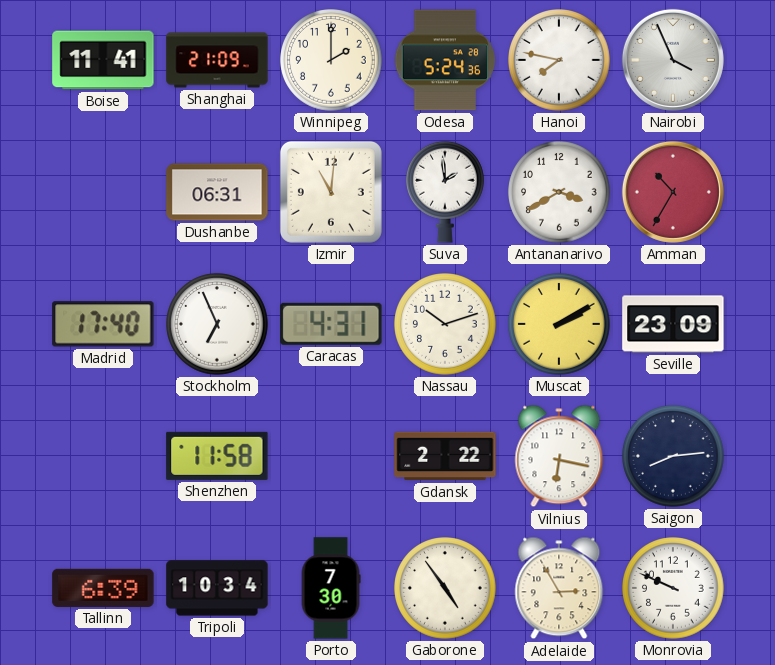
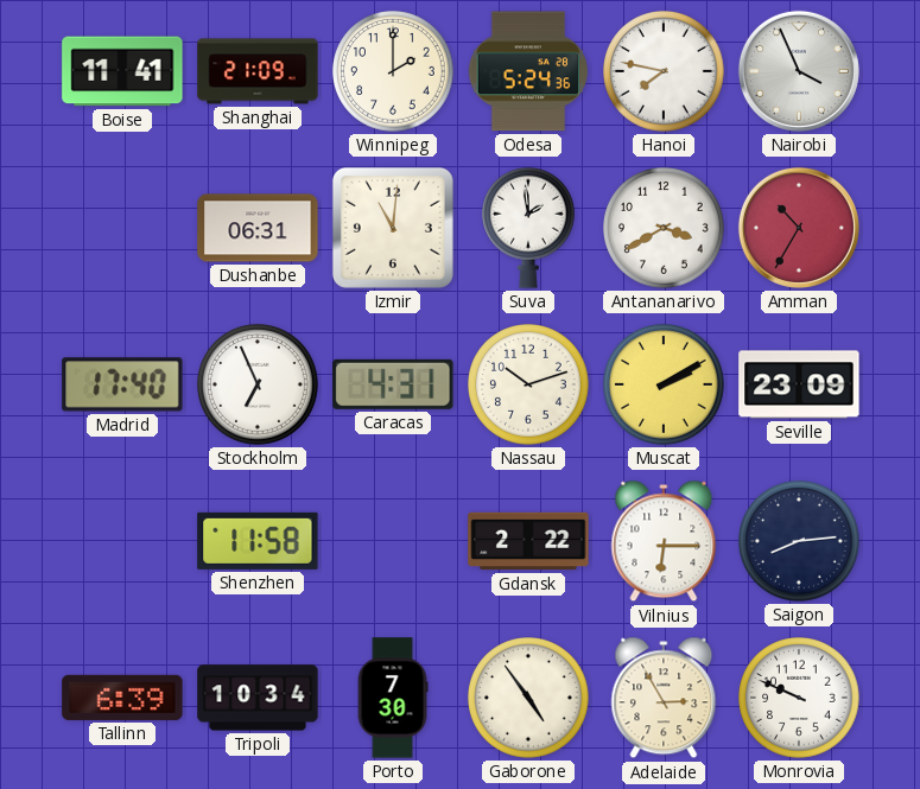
Vilnius: 6:17 -> 6:15
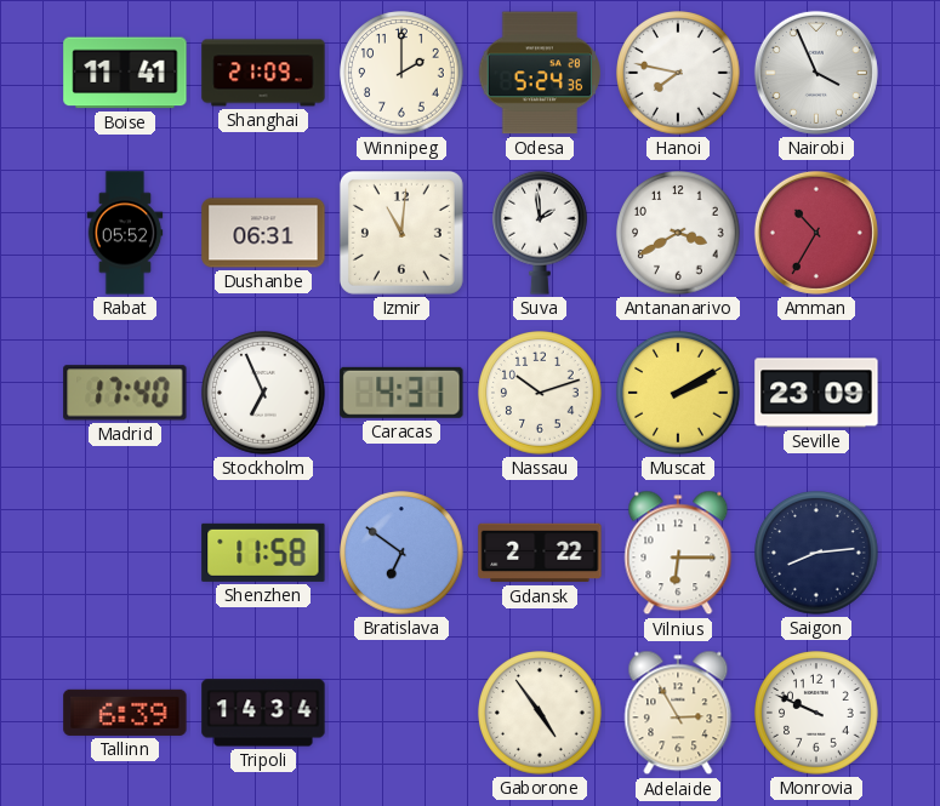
Rabat: none -> 05:52
Bratislava: none -> 6:51
Tripoli: 10:34 -> 14:34
Porto: 7:30 -> none
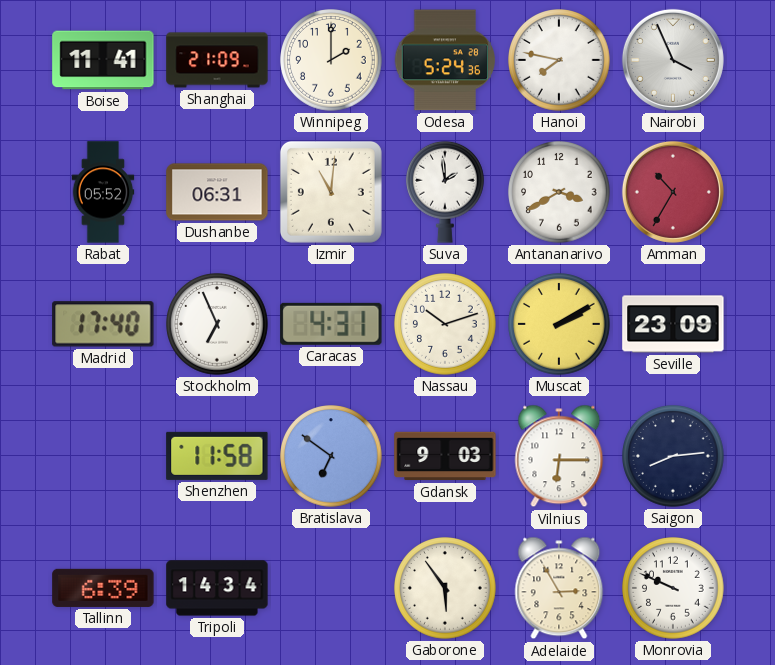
Gdansk: 2:22 -> 9:03
Gaborone: 4:54 -> 5:54
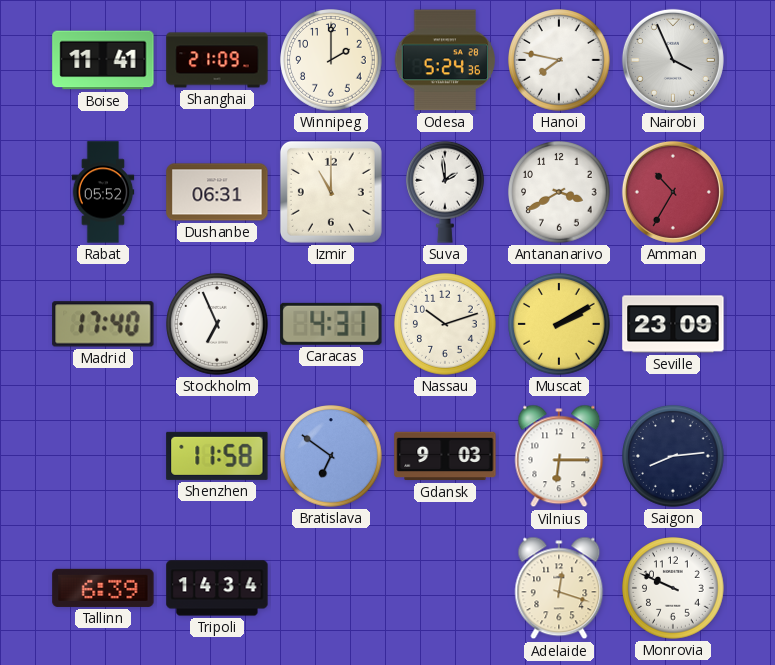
Izmir: 11:01 -> 11:00
Gaborone: 5:54 -> none
Adelaide: 2:55 -> 12:18
